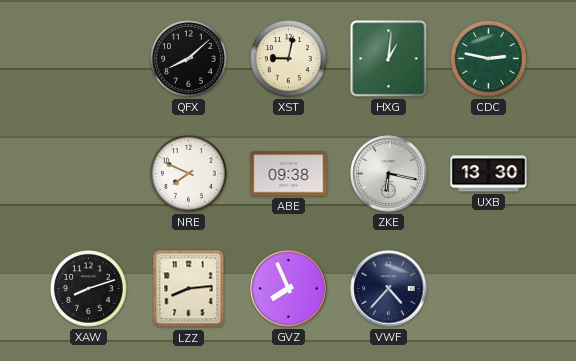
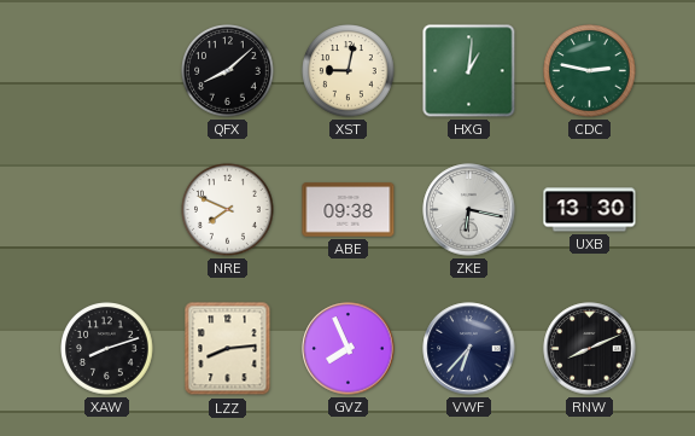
VWF: 4:37 -> 6:37
RNW: none -> 8:11
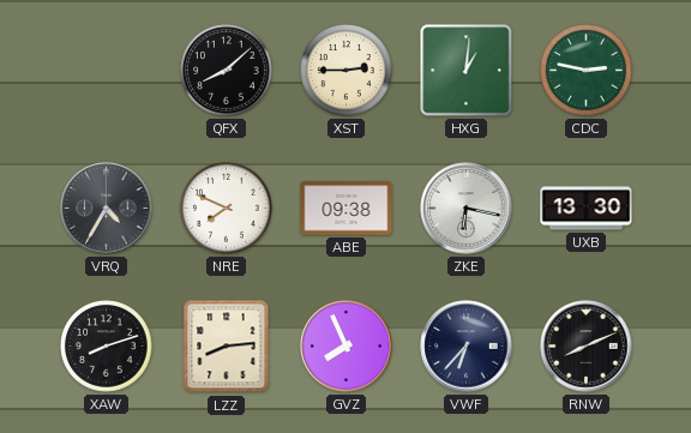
XST: 9:02 -> 2:45
VRQ: none -> 4:35
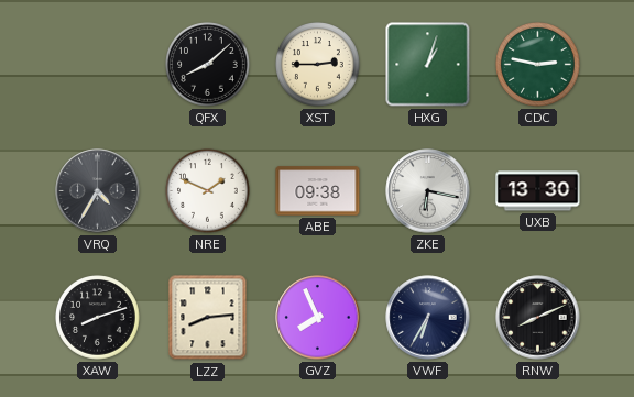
HXG: 1:01 -> 1:03
NRE: 7:49 -> 1:49
VWF: 6:37 -> 6:35
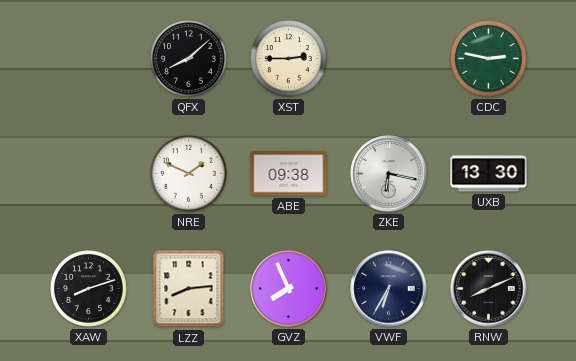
HXG: 1:03 -> none
VRQ: 4:35 -> none
